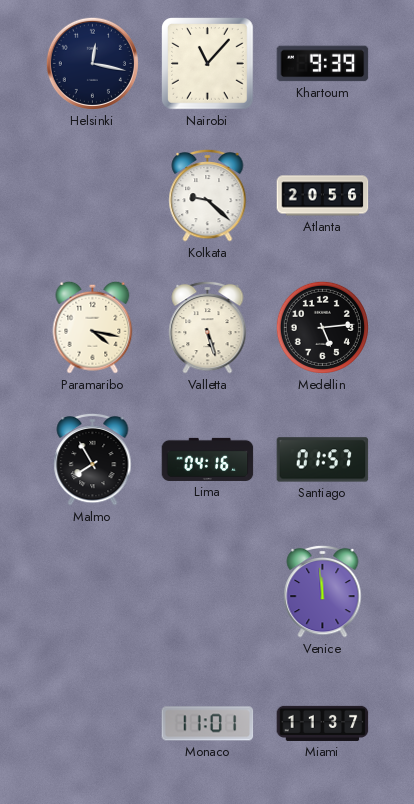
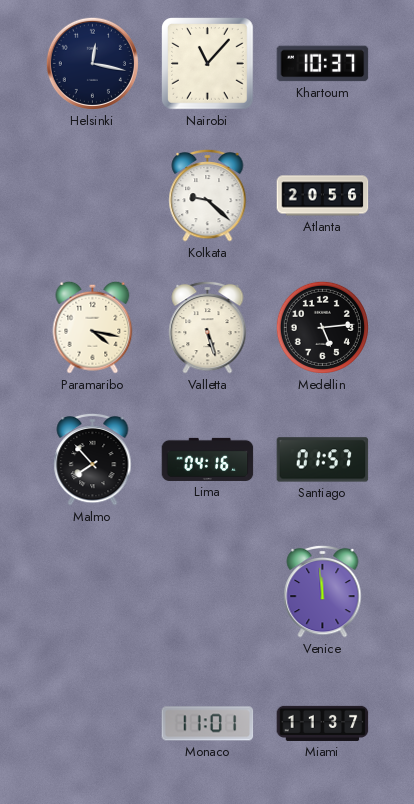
Khartoum: 9:39 -> 10:37
Malmo: 7:55 -> 7:53
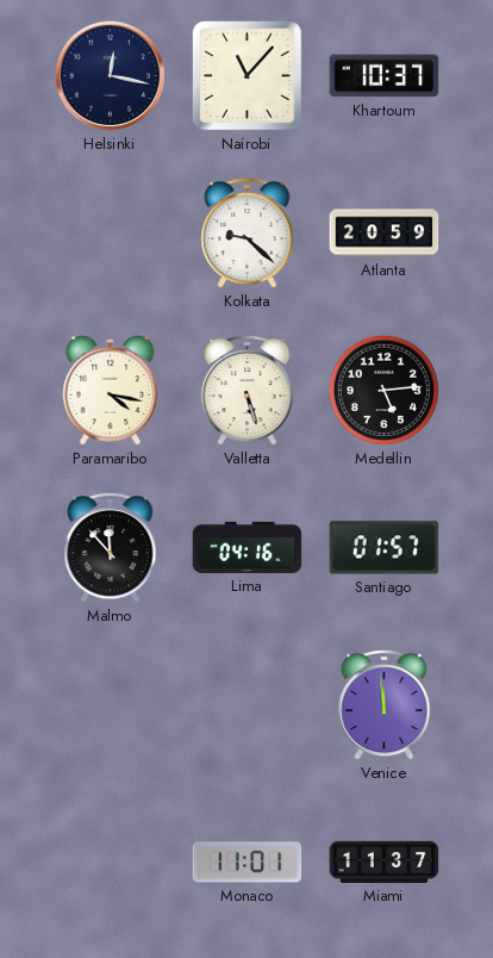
Atlanta: 20:56 -> 20:59
Malmo: 7:53 -> 11:53
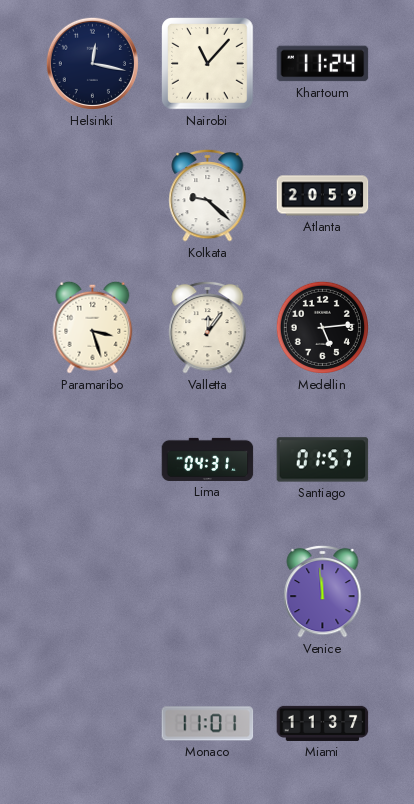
Khartoum: 10:37 -> 11:24
Paramaribo: 4:17 -> 3:27
Valletta: 5:27 -> 12:06
Malmo: 11:53 -> none
Lima: 04:16 -> 04:31
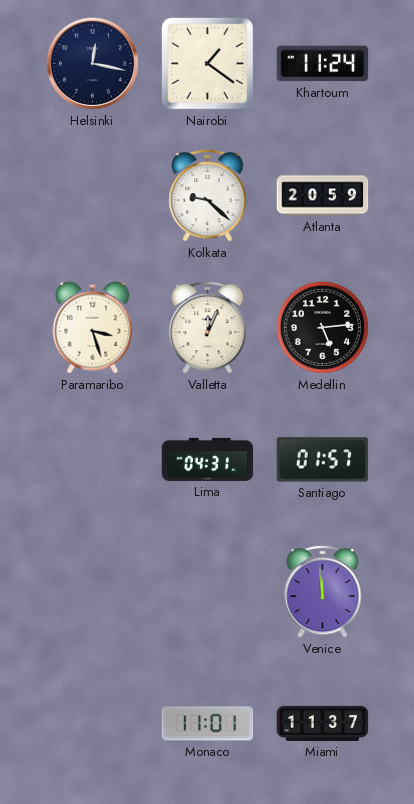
Nairobi: 11:07 -> 1:21
Valletta: 12:06 -> 12:04
